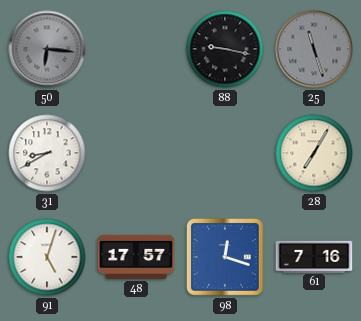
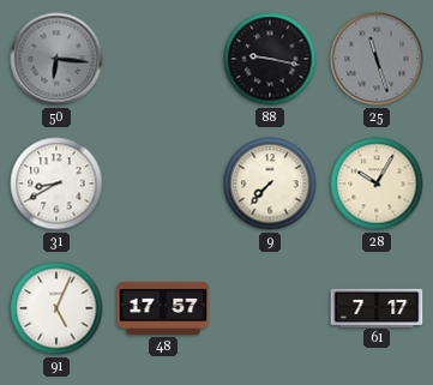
9: none -> 7:37
28: 7:05 -> 10:05
91: 5:03 -> 5:04
98: 12:18 -> none
61: 7:16 -> 7:17
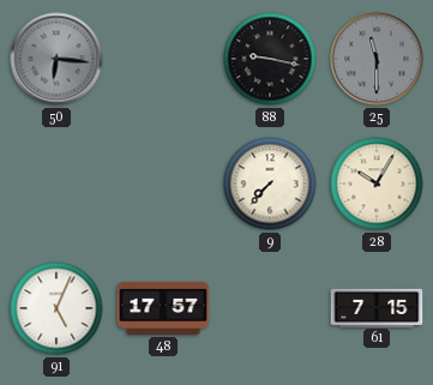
25: 11:27 -> 11:30
31: 8:40 -> none
61: 7:17 -> 7:15
